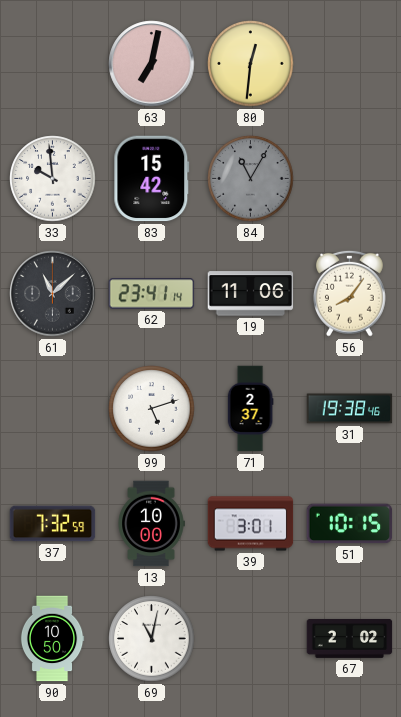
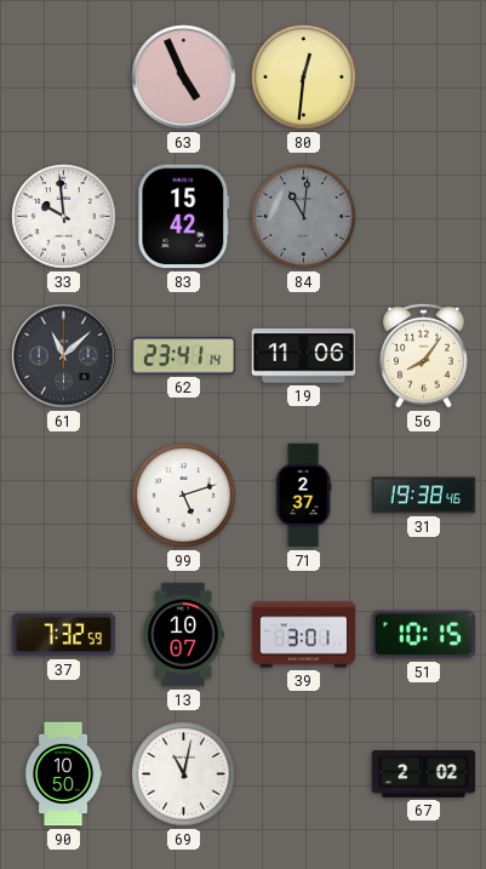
63: 7:02 -> 4:56
84: 11:05 -> 11:01
13: 10:00 -> 10:07
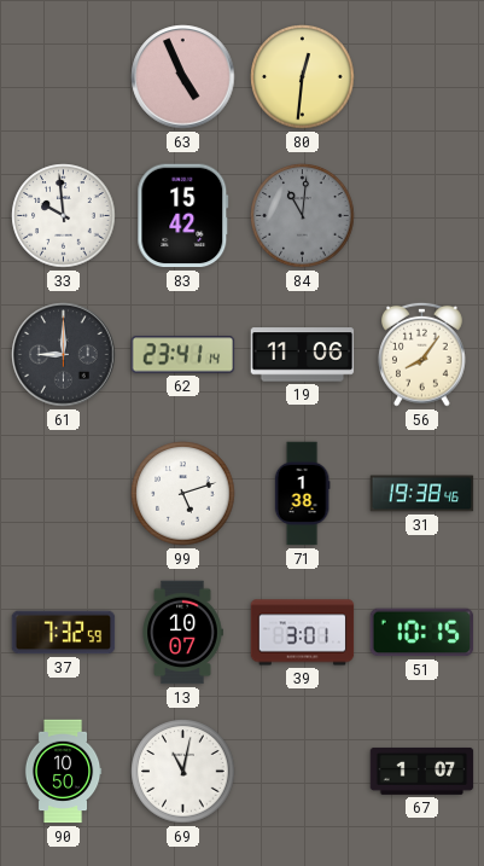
61: 11:08 -> 9:00
71: 2:37 -> 1:38
67: 2:02 -> 1:07
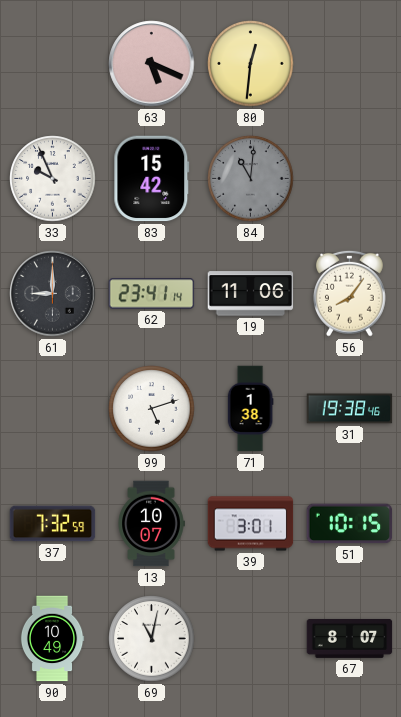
63: 4:56 -> 5:19
33: 9:59 -> 9:56
90: 10:50 -> 10:49
67: 1:07 -> 8:07
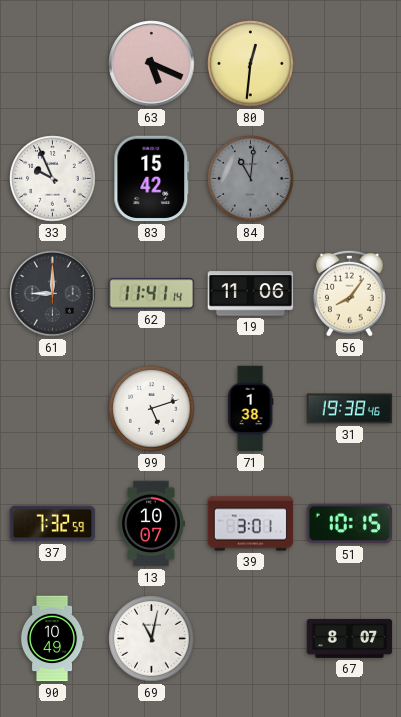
62: 23:41 -> 11:41
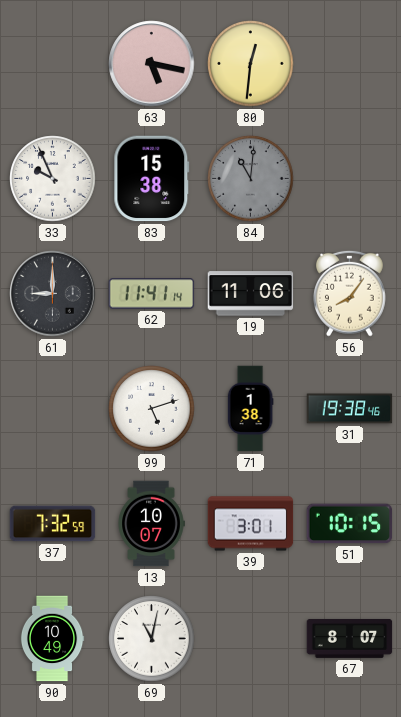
63: 5:19 -> 5:17
83: 15:42 -> 15:38
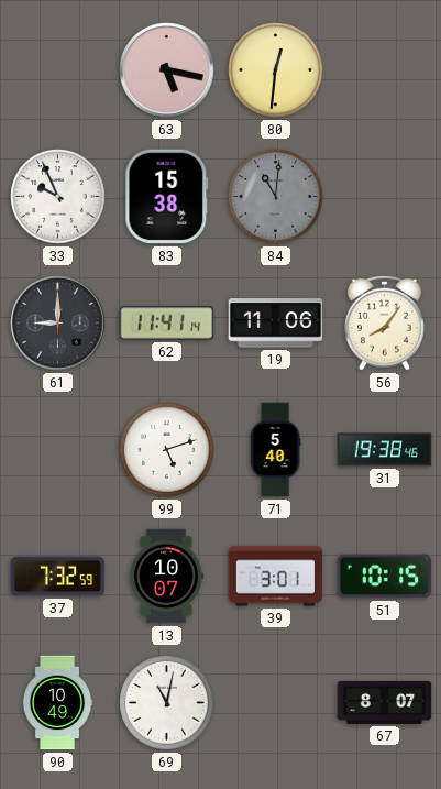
71: 1:38 -> 5:40
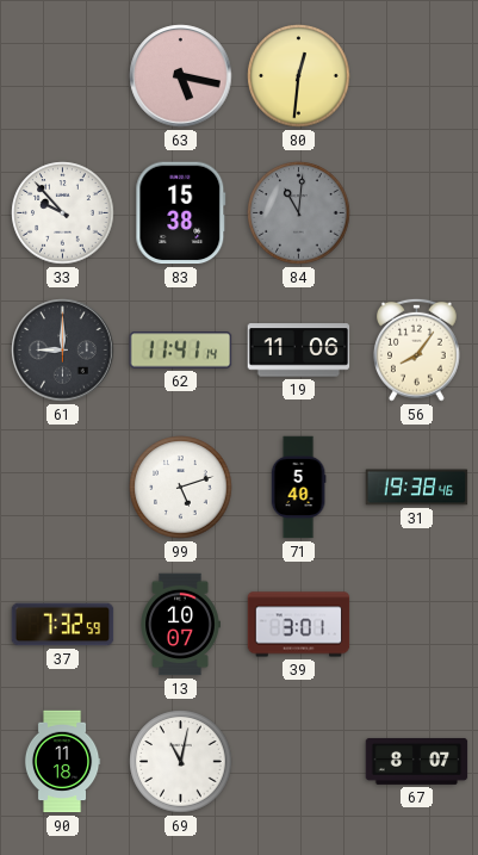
33: 9:56 -> 9:53
51: 10:15 -> none
90: 10:49 -> 11:18
